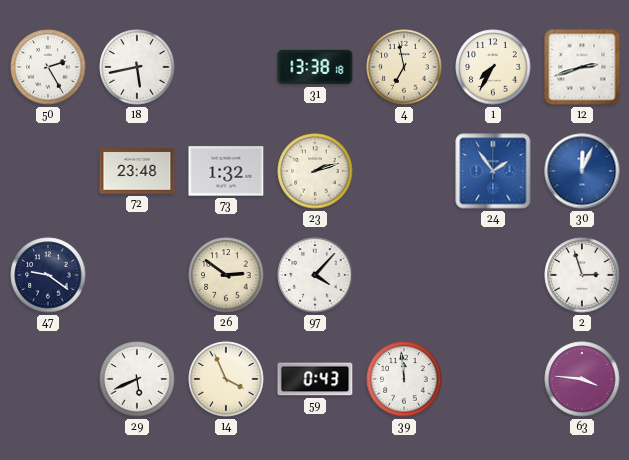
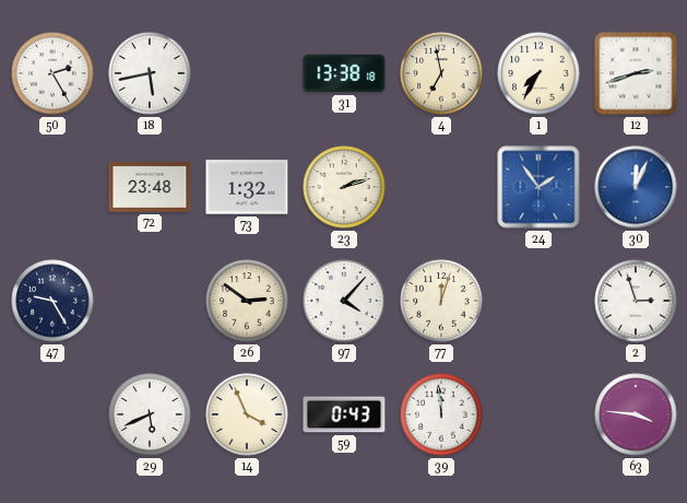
47: 9:21 -> 9:25
77: none -> 12:03
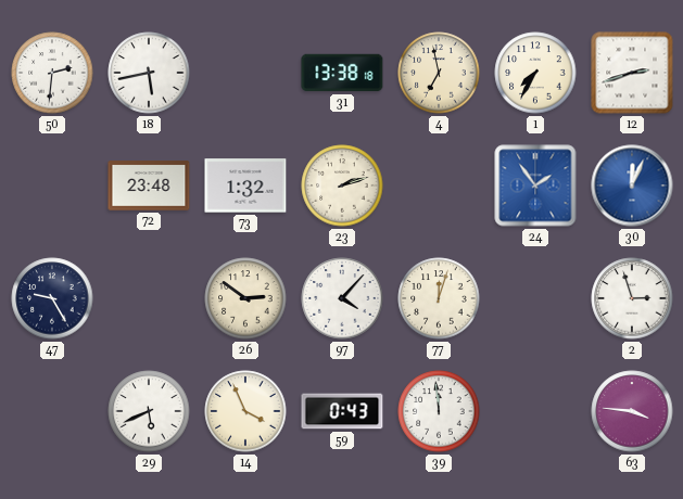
50: 2:25 -> 2:31
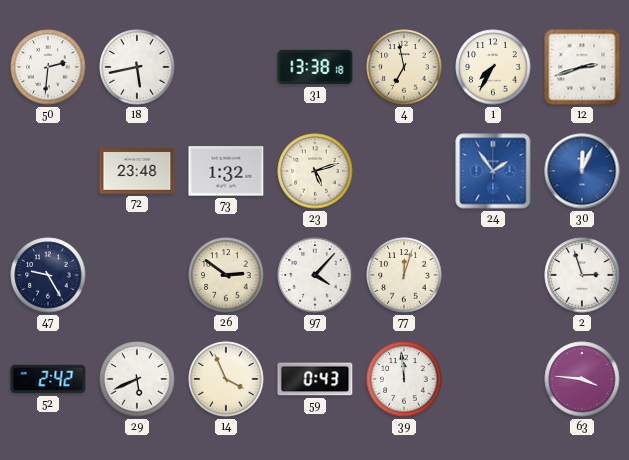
23: 2:12 -> 5:12
52: none -> 2:42
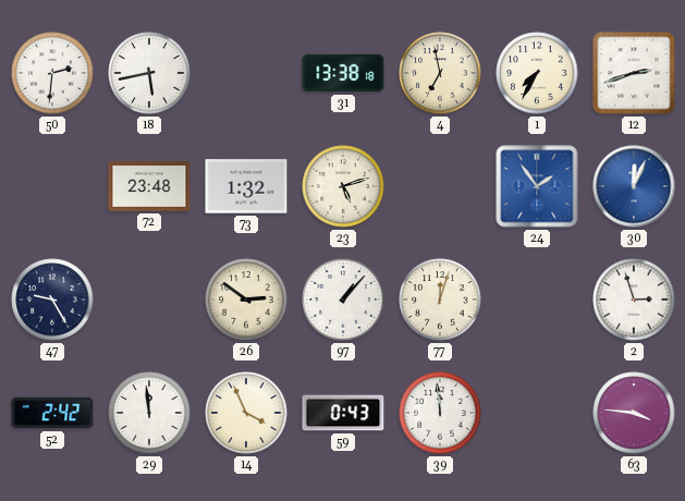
97: 4:07 -> 1:07
29: 5:41 -> 11:59
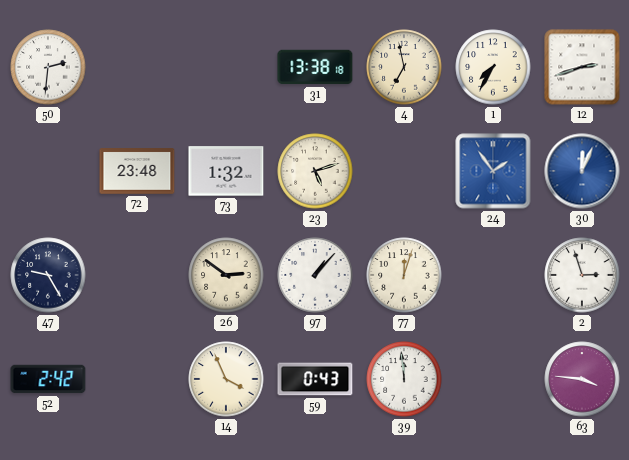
18: 5:43 -> none
29: 11:59 -> none
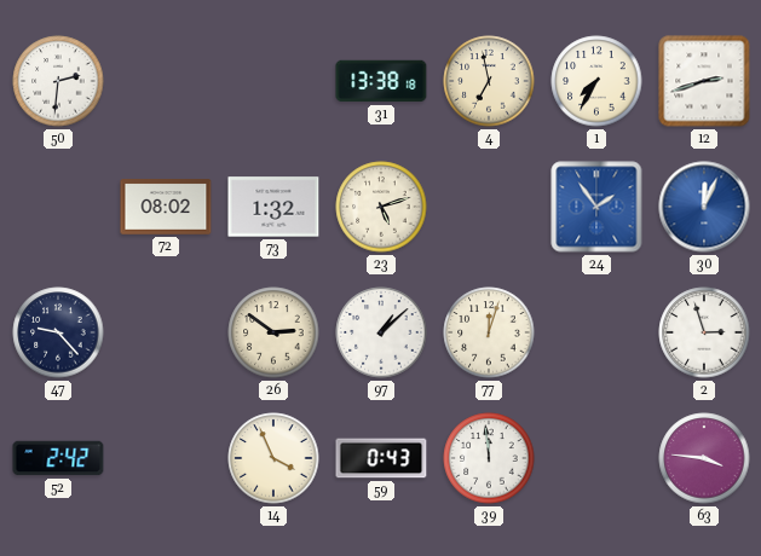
72: 23:48 -> 08:02
47: 9:25 -> 9:23
97: 1:07 -> 1:08
